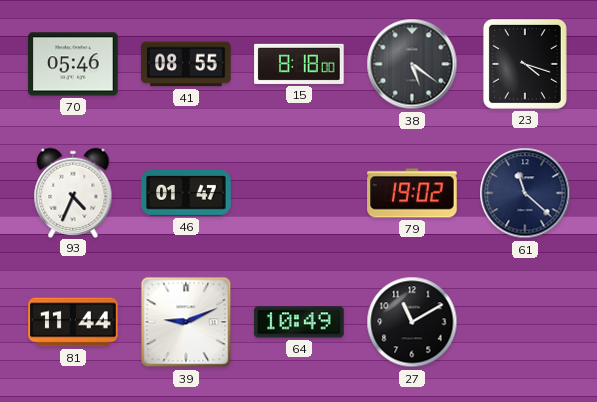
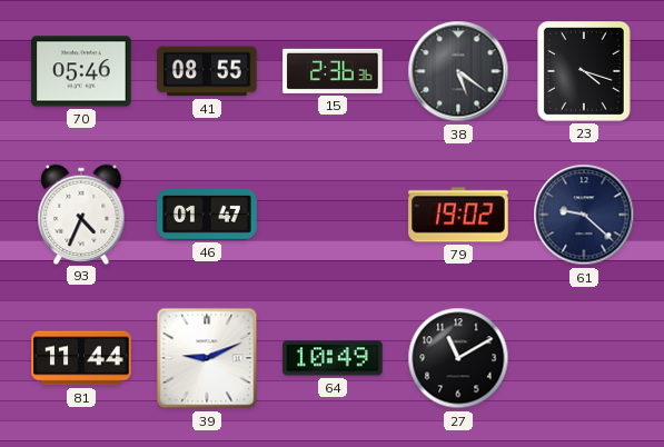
15: 8:18 -> 2:36
61: 11:22 -> 9:22
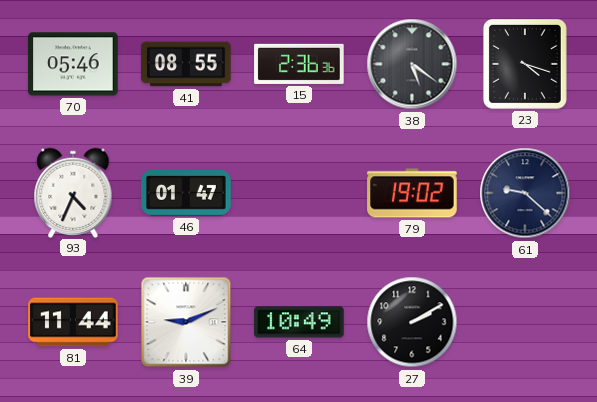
27: 11:10 -> 2:10
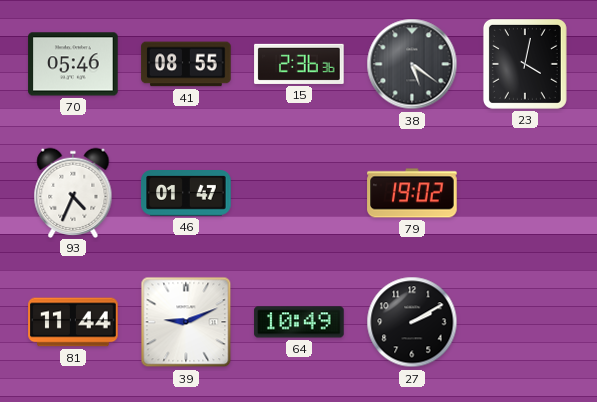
23: 4:18 -> 4:02
61: 9:22 -> none
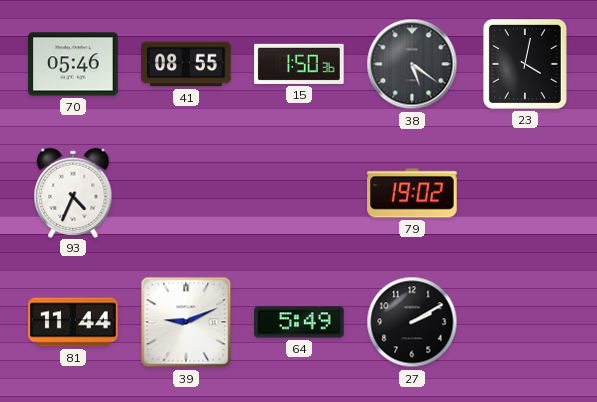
15: 2:36 -> 1:50
46: 01:47 -> none
64: 10:49 -> 5:49
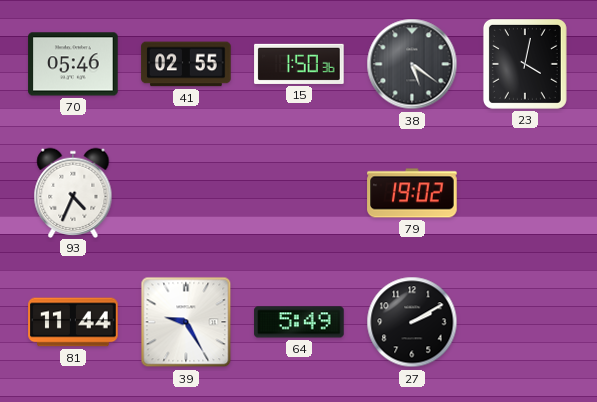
41: 08:55 -> 02:55
39: 9:11 -> 9:25
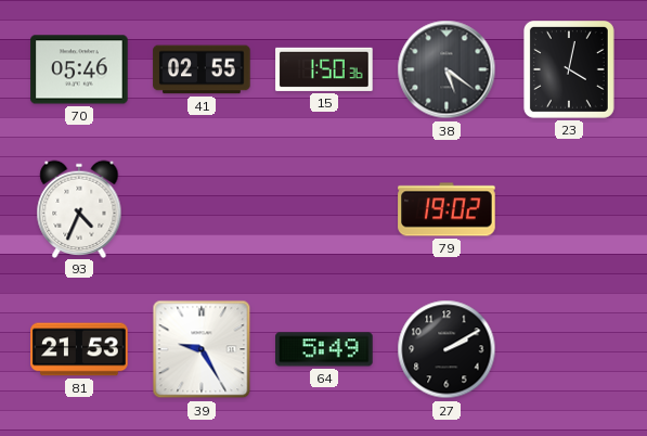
81: 11:44 -> 21:53
